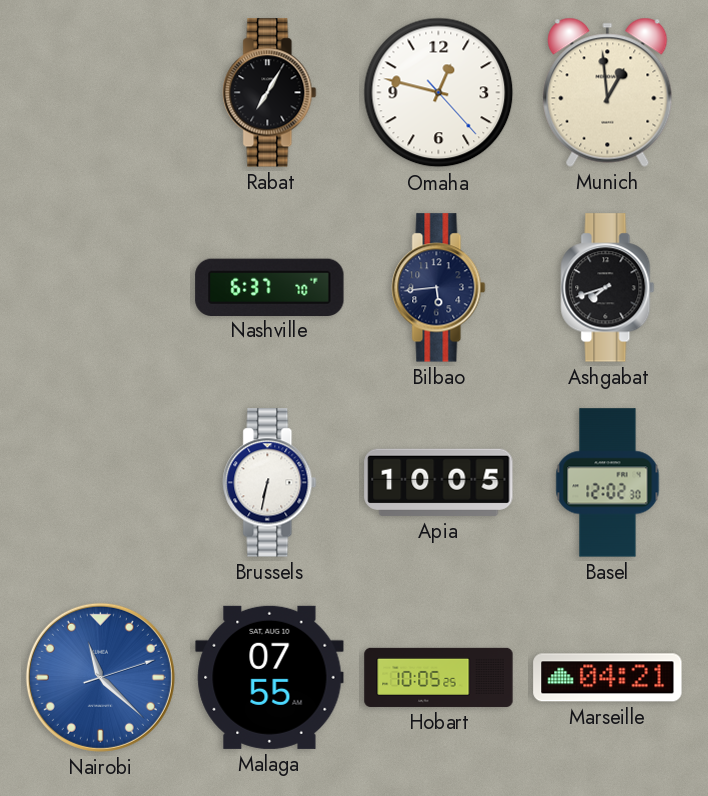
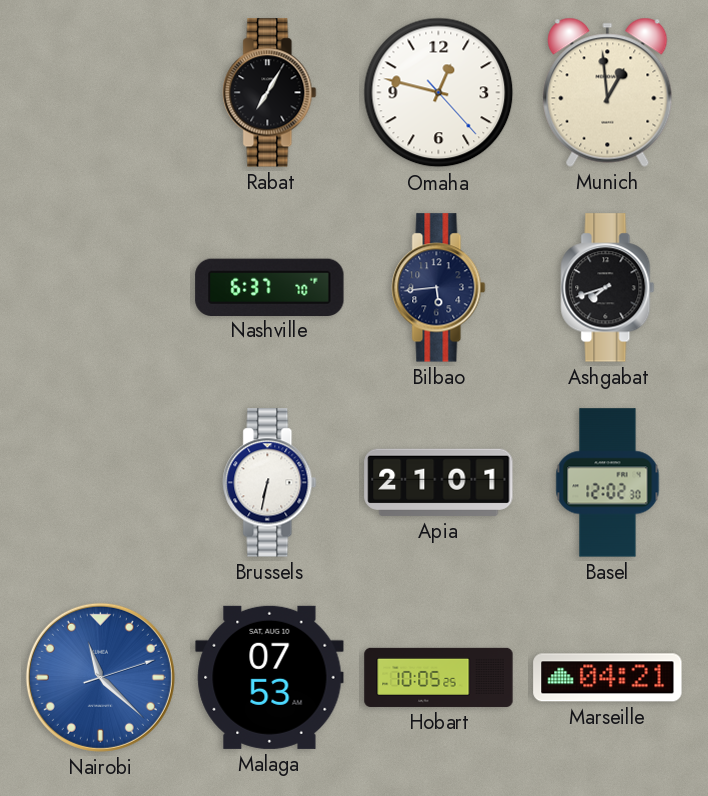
Apia: 10:05 -> 21:01
Malaga: 07:55 -> 07:53
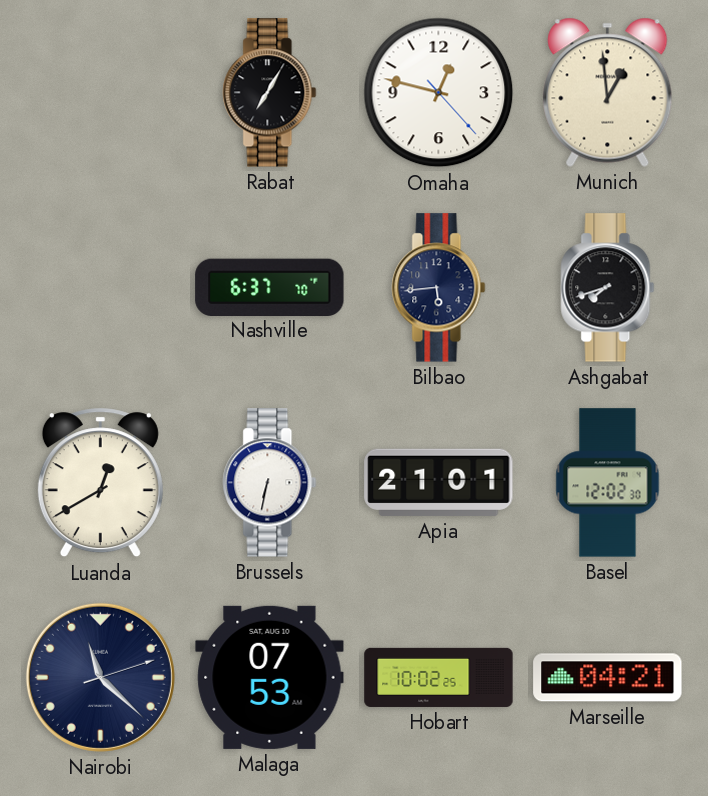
Luanda: none -> 12:40
Nairobi dial: blue -> navy
Hobart: 10:05 -> 10:02
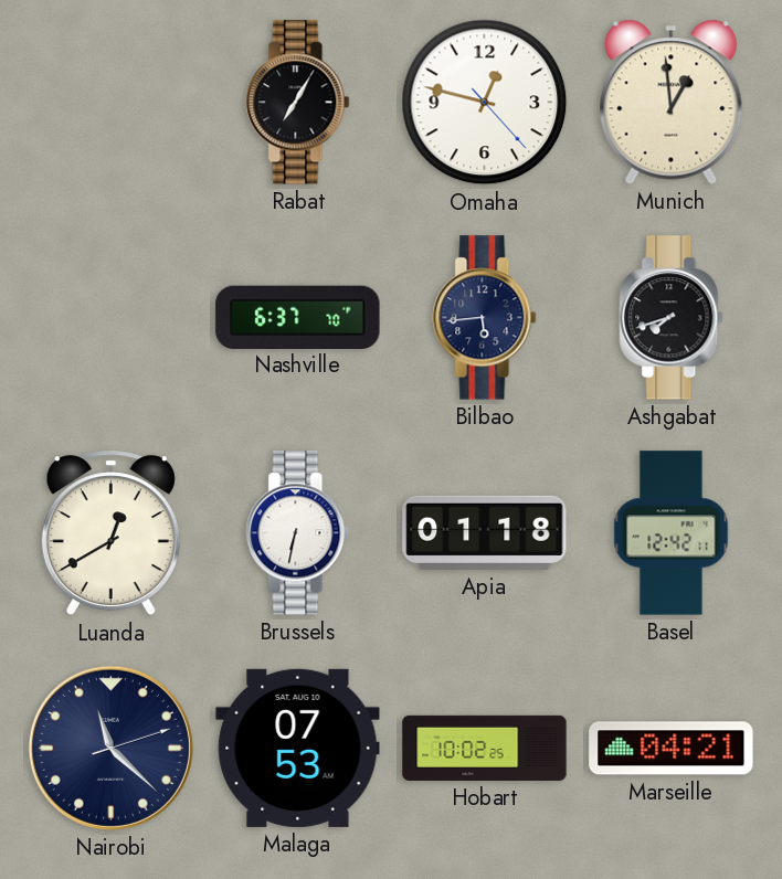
Apia: 21:01 -> 01:18
Basel: 12:02 -> 12:42
